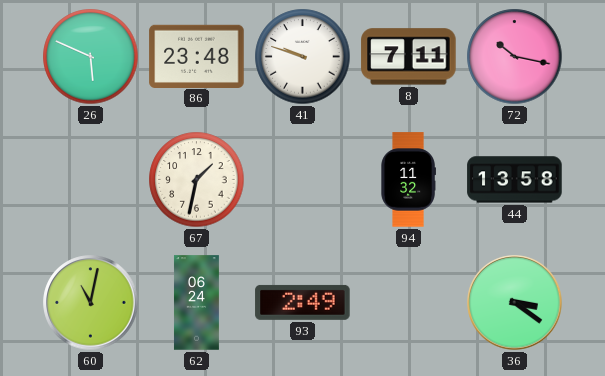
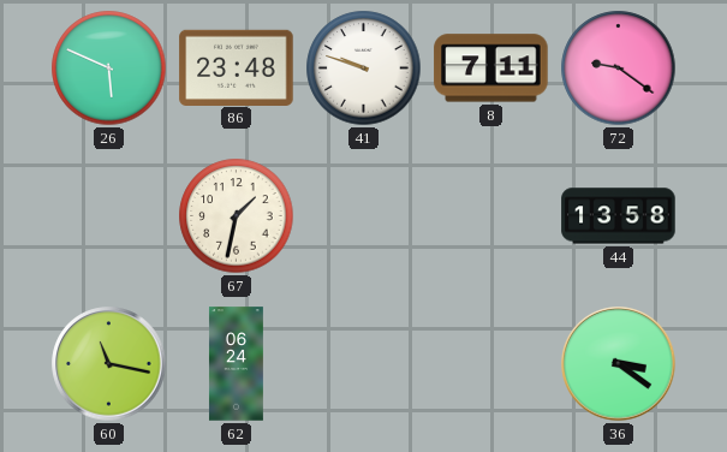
72: 10:17 -> 9:21
94: 11:32 -> none
60: 11:02 -> 11:17
93: 2:49 -> none
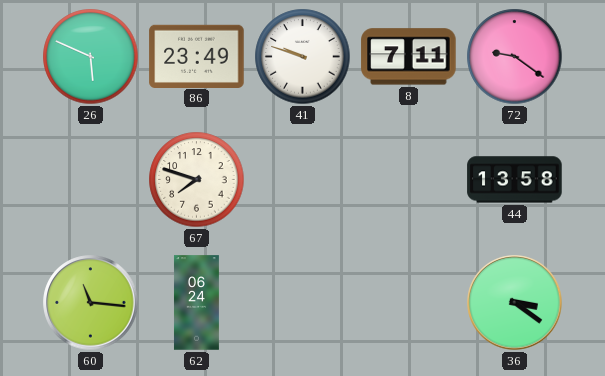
86: 23:48 -> 23:49
67: 1:32 -> 7:48
60: 11:17 -> 11:16
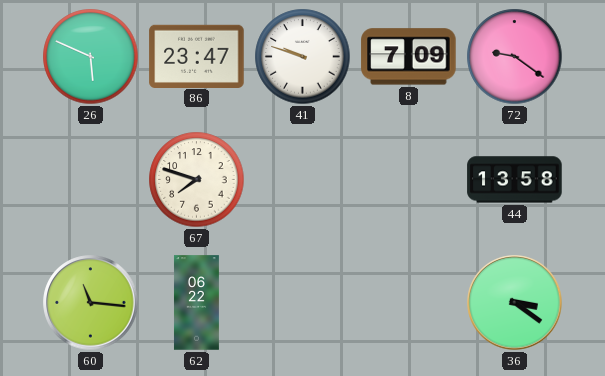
86: 23:49 -> 23:47
8: 7:11 -> 7:09
62: 06:24 -> 06:22
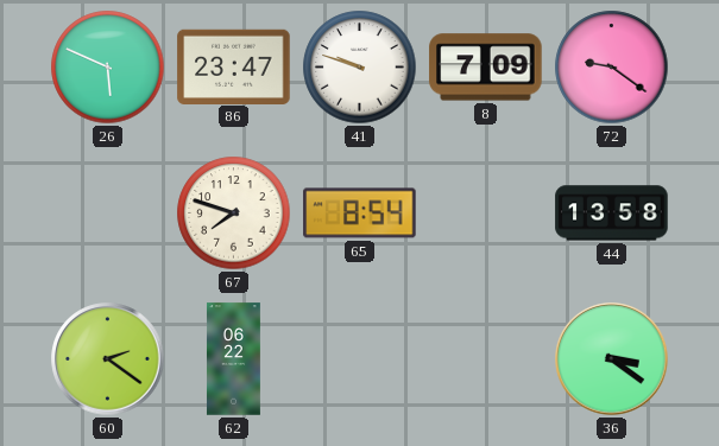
65: none -> 8:54
60: 11:16 -> 2:21
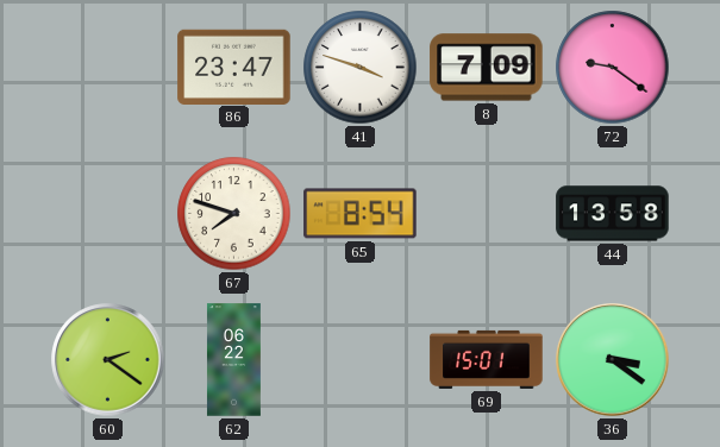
26: 5:49 -> none
41: 9:48 -> 3:48
69: none -> 15:01
